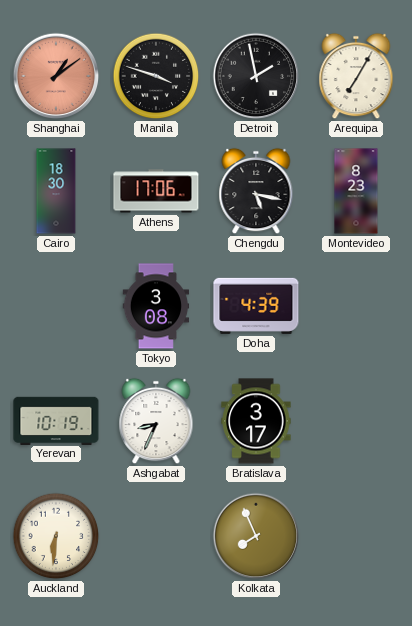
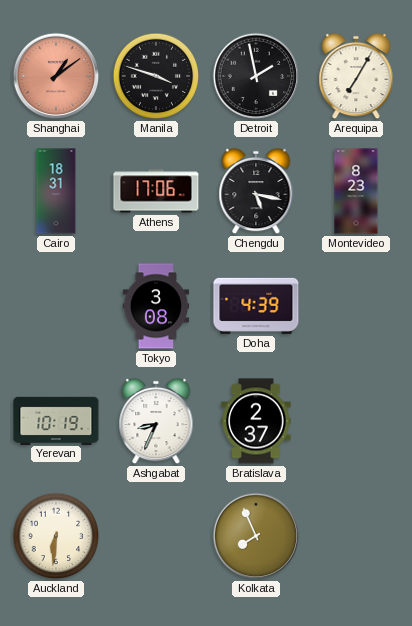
Cairo: 18:30 -> 18:31
Bratislava: 3:17 -> 2:37
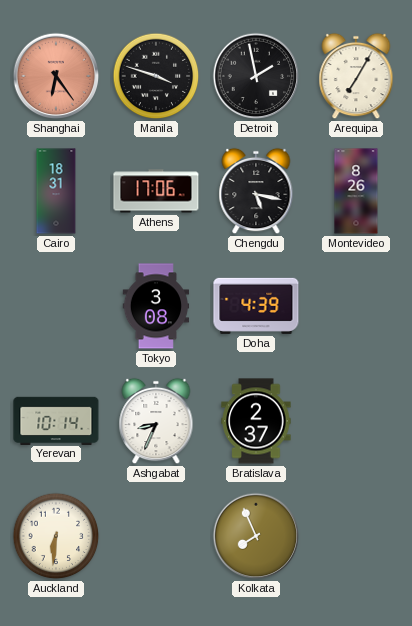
Shanghai: 1:09 -> 6:24
Montevideo: 8:23 -> 8:26
Yerevan: 10:19 -> 10:14
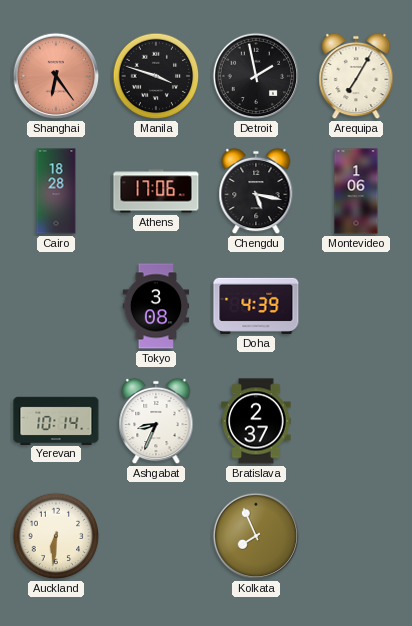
Cairo: 18:31 -> 18:28
Montevideo: 8:26 -> 1:06
